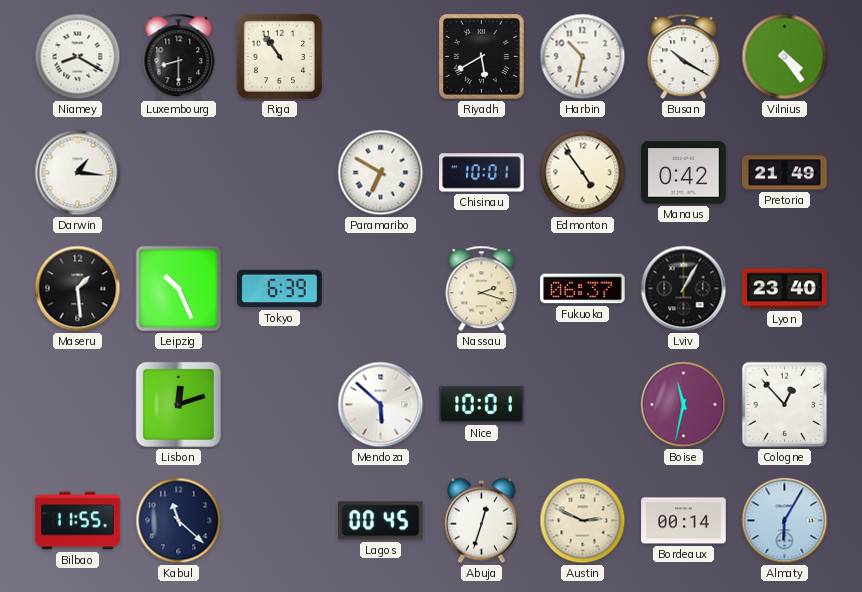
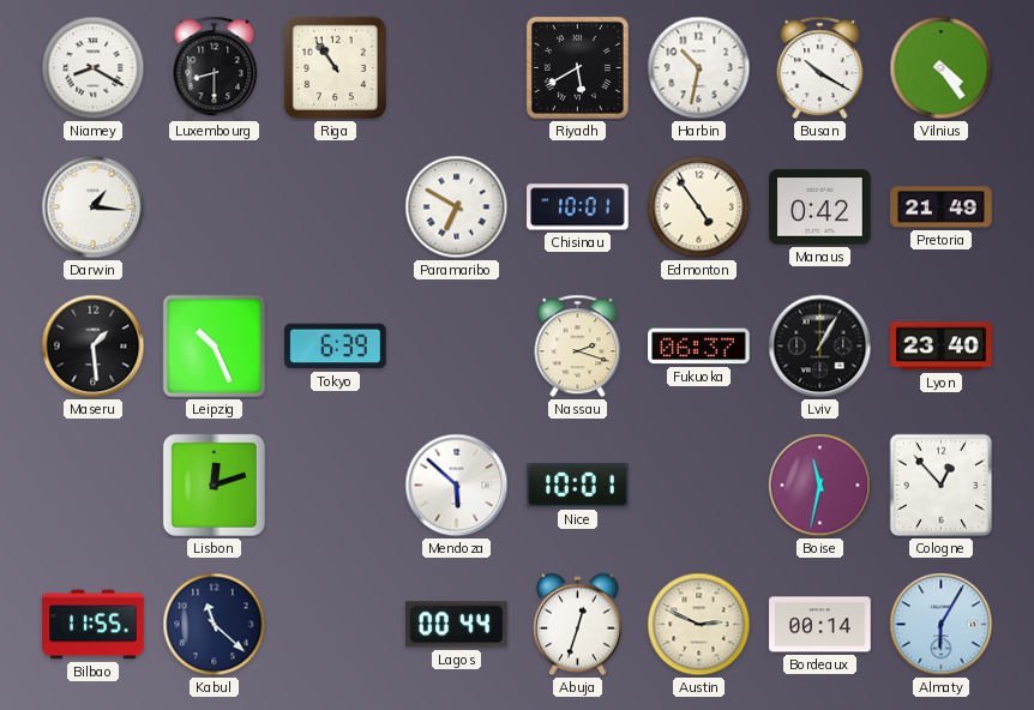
Lagos: 00:45 -> 00:44
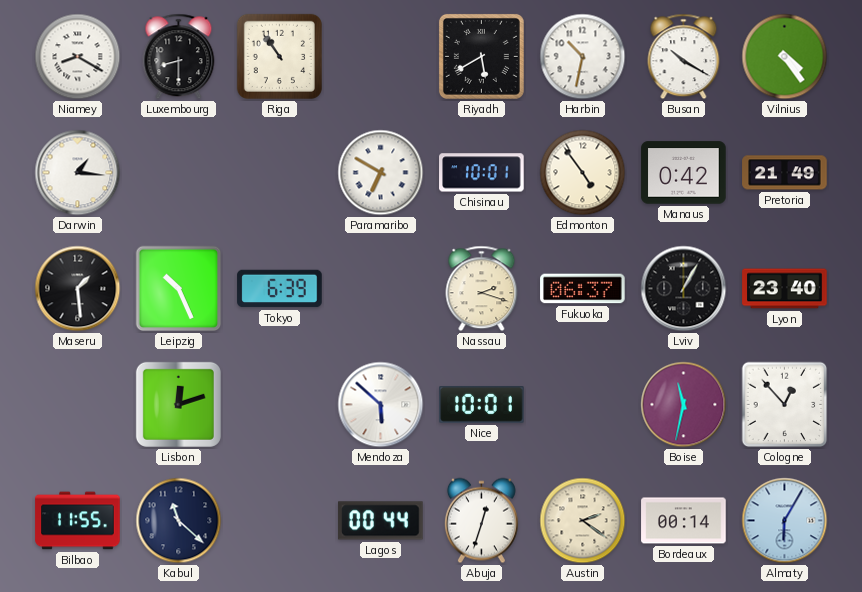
Austin: 2:49 -> 2:21
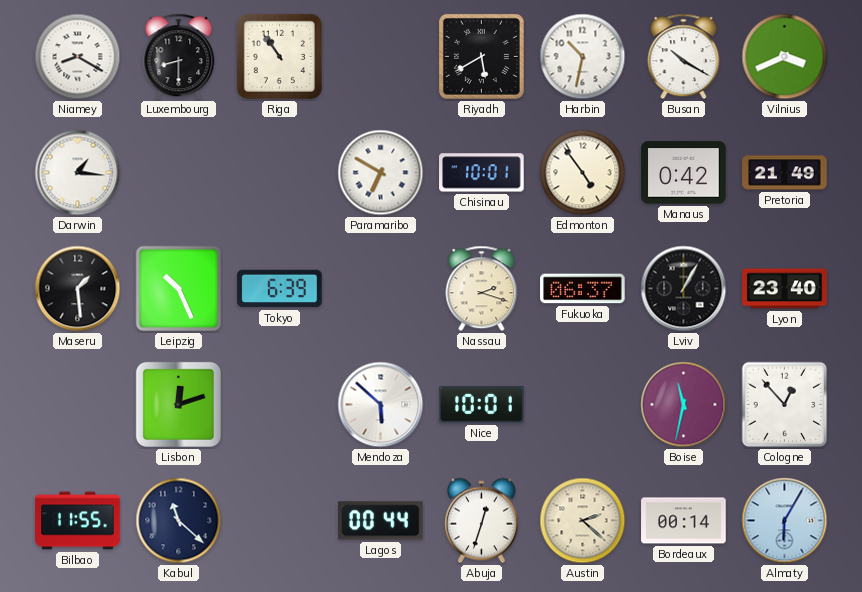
Vilnius: 4:24 -> 3:41
Austin: 2:21 -> 2:22
